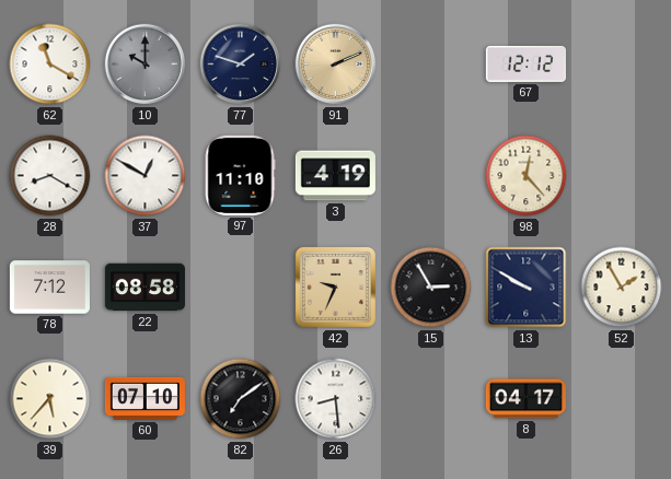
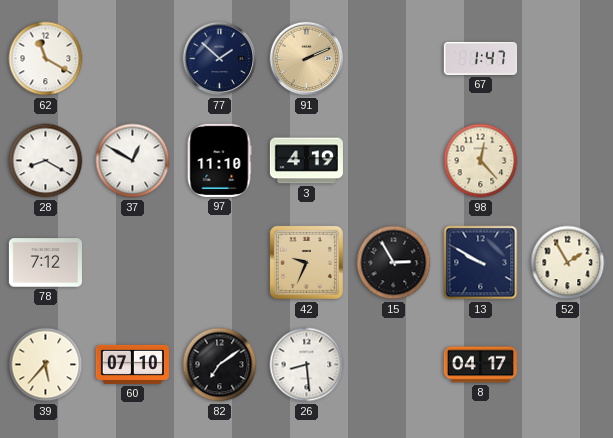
10: 10:00 -> none
77: 1:48 -> 1:52
67: 12:12 -> 1:47
22: 08:58 -> none
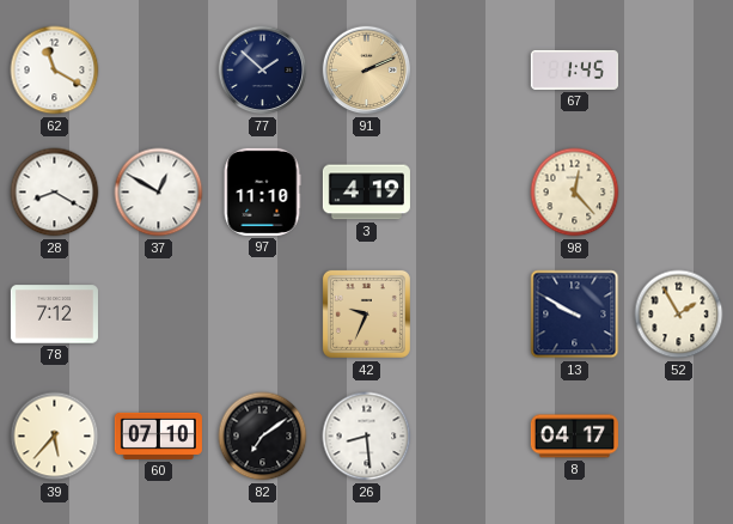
67: 1:47 -> 1:45
15: 2:55 -> none
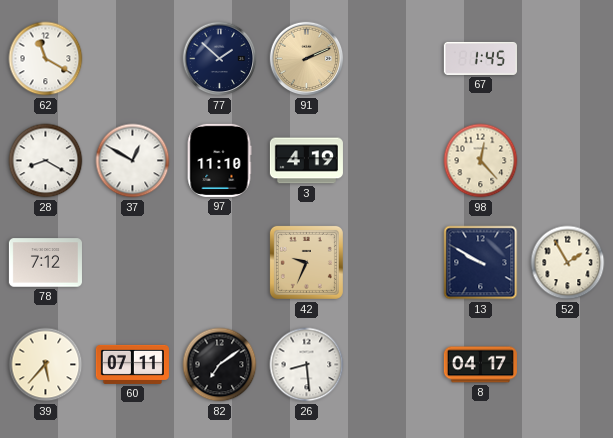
60: 07:10 -> 07:11
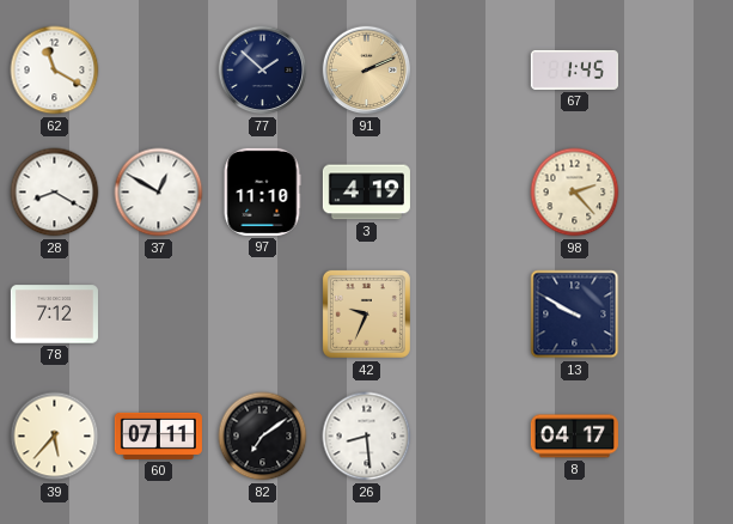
98: 12:23 -> 2:23
52: 1:55 -> none
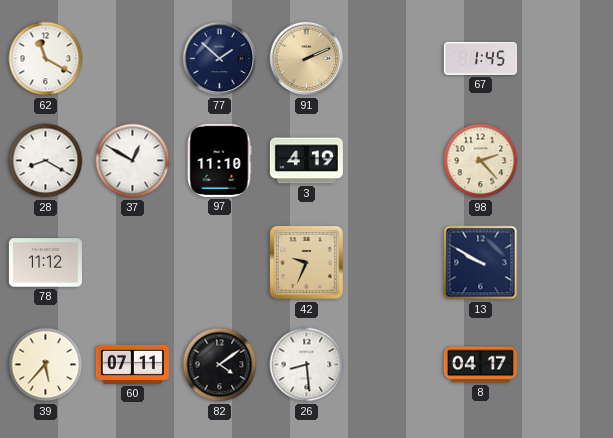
78: 7:12 -> 11:12
82: 7:09 -> 4:09
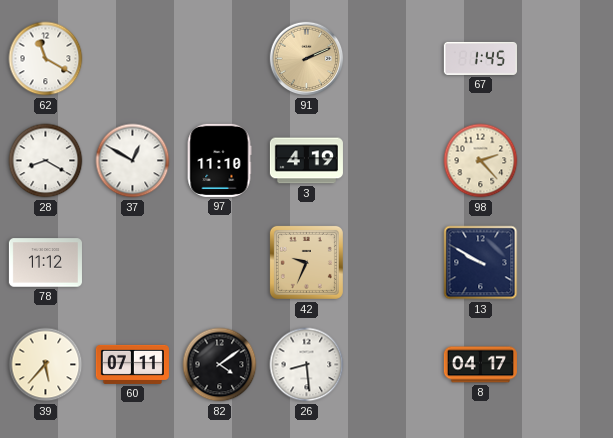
77: 1:52 -> none
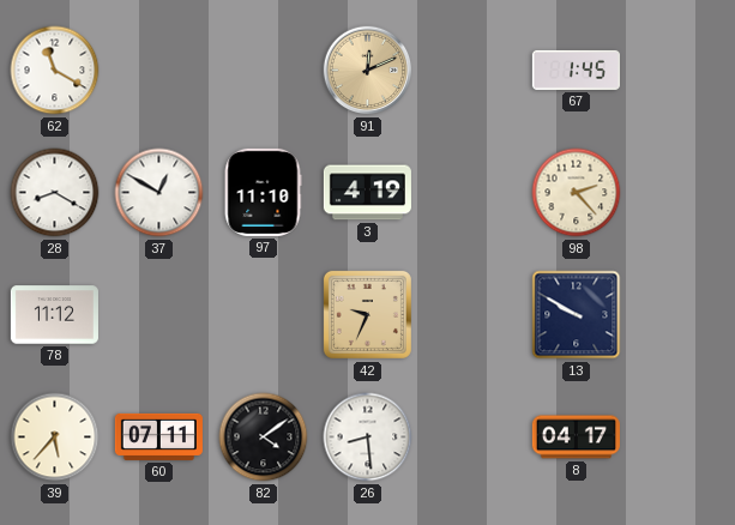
91: 2:11 -> 12:11
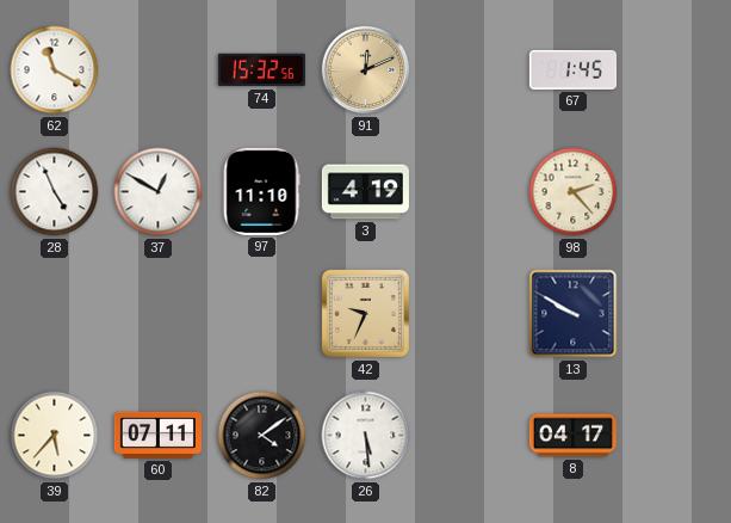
74: none -> 15:32
28: 8:20 -> 4:56
78: 11:12 -> none
26: 8:29 -> 5:29
